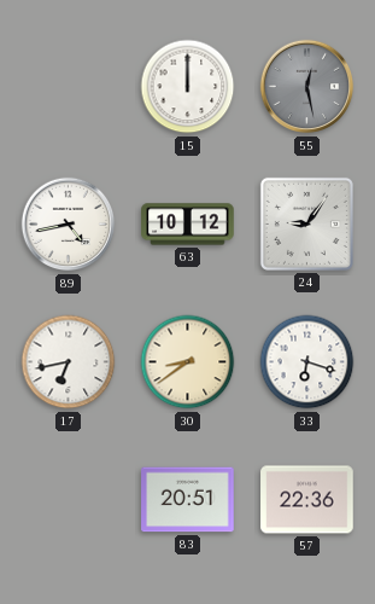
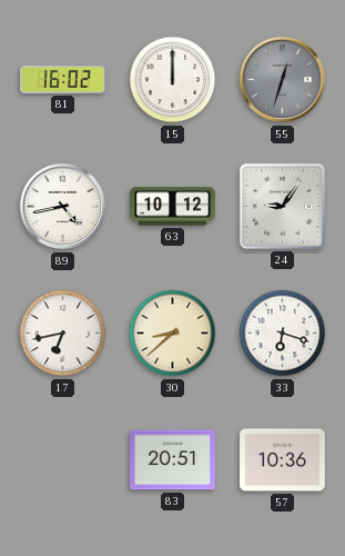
81: none -> 16:02
55: 12:28 -> 12:33
30: 8:39 -> 8:38
57: 22:36 -> 10:36
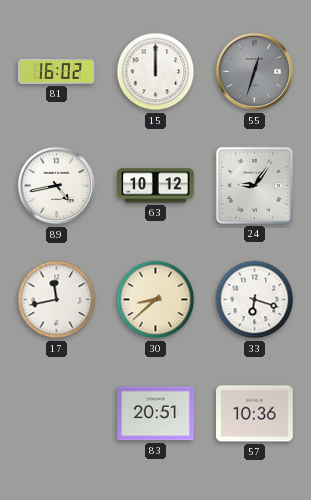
17: 6:43 -> 11:43
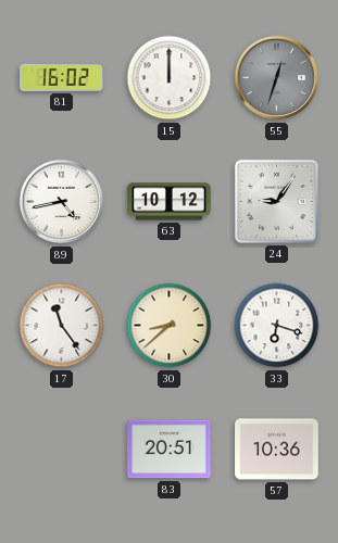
17: 11:43 -> 11:24
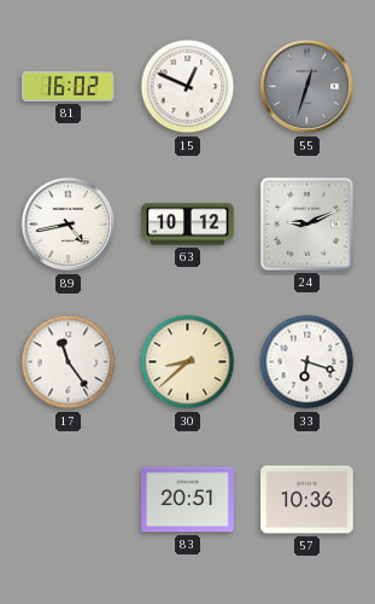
15: 12:00 -> 12:49
24: 9:06 -> 9:11
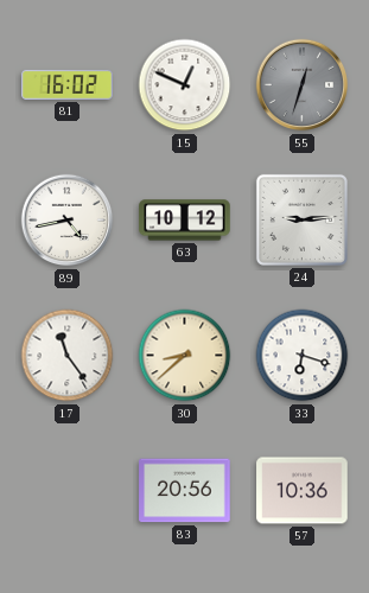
24: 9:11 -> 9:14
83: 20:51 -> 20:56
